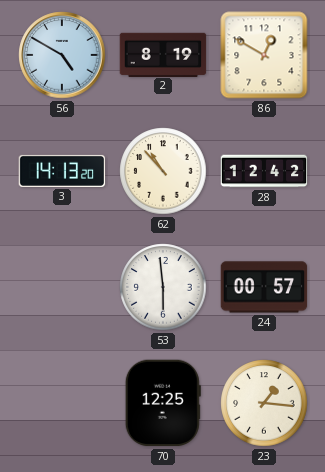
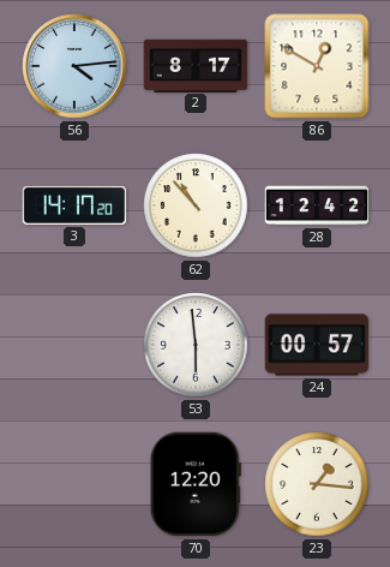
56: 4:50 -> 4:14
2: 8:19 -> 8:17
3: 14:13 -> 14:17
70: 12:25 -> 12:20
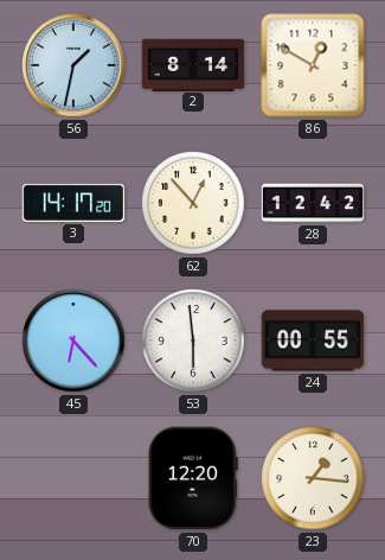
56: 4:14 -> 1:32
2: 8:17 -> 8:14
62: 10:53 -> 12:53
45: none -> 6:23
24: 00:57 -> 00:55
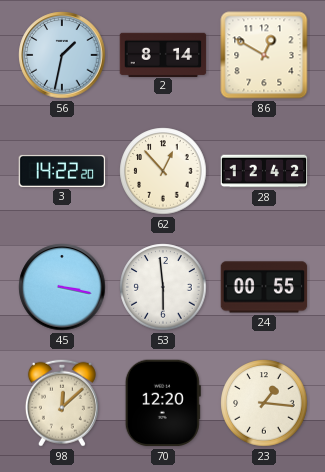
3: 14:17 -> 14:22
45: 6:23 -> 3:17
98: none -> 12:08
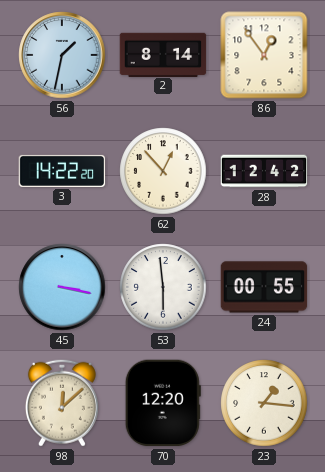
86: 12:50 -> 12:54
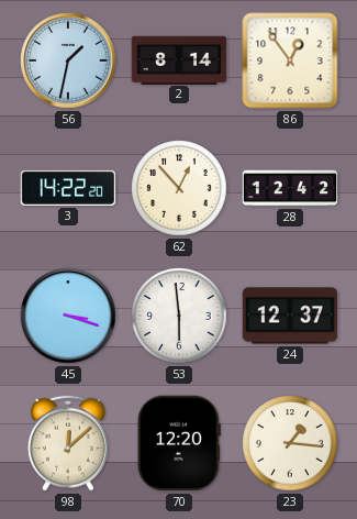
45: 3:17 -> 3:18
24: 00:55 -> 12:37
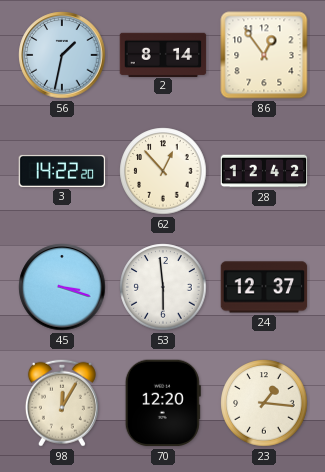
98: 12:08 -> 12:05
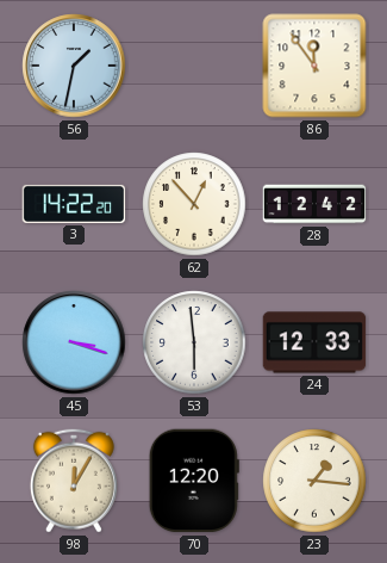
2: 8:14 -> none
86: 12:54 -> 11:54
24: 12:37 -> 12:33
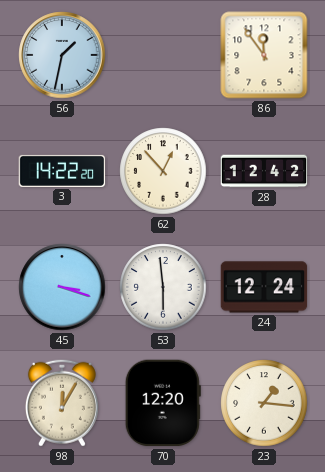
24: 12:33 -> 12:24
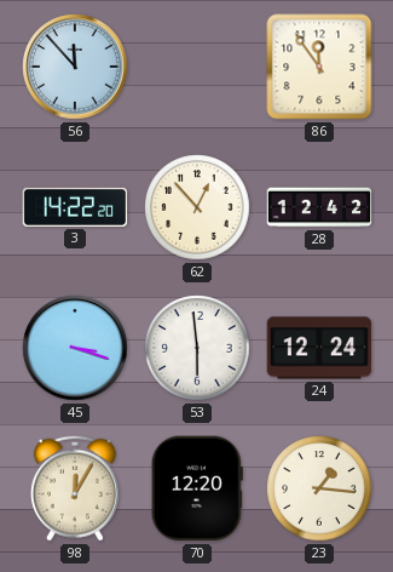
56: 1:32 -> 11:53
